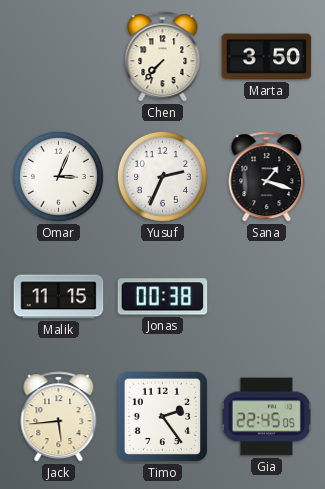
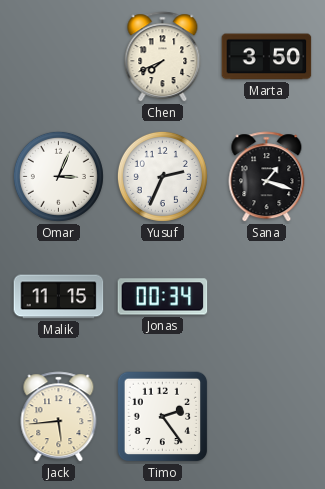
Chen: 7:37 -> 7:41
Jonas: 00:38 -> 00:34
Gia: 22:45 -> none
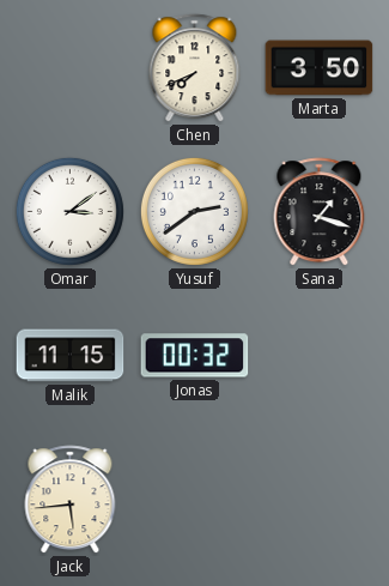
Omar: 3:04 -> 3:09
Yusuf: 2:34 -> 2:39
Jonas: 00:34 -> 00:32
Timo: 2:24 -> none
